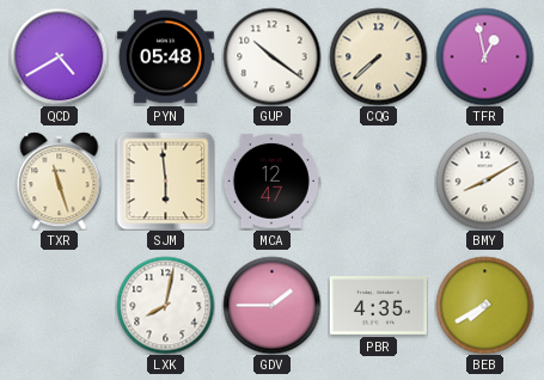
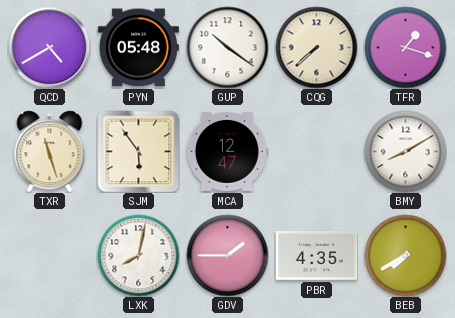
TFR: 12:58 -> 1:18
SJM: 5:59 -> 5:54
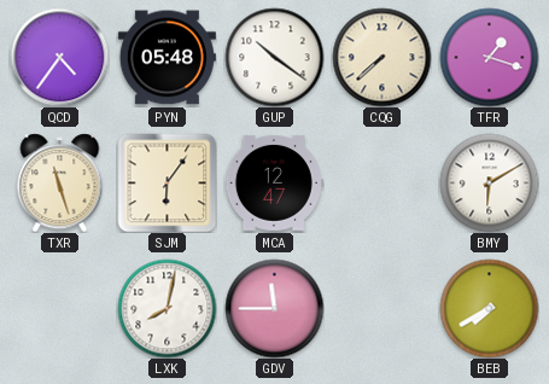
QCD: 4:40 -> 4:36
SJM: 5:54 -> 6:06
BMY: 8:10 -> 6:10
GDV: 1:45 -> 11:45
PBR: 4:35 -> none
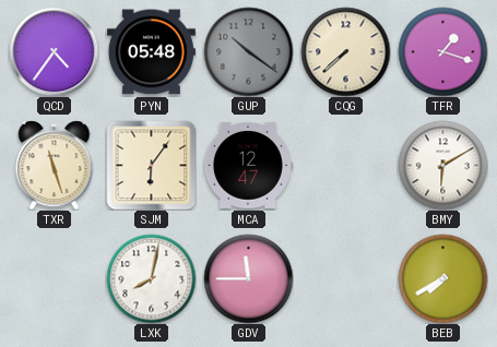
GUP dial: white -> grey
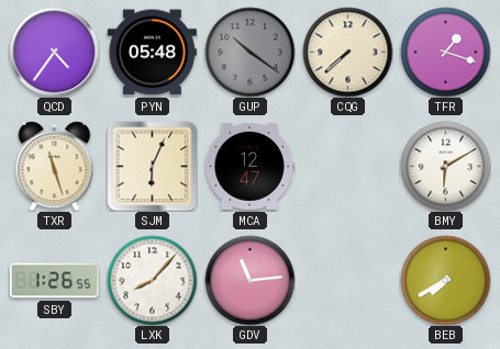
SJM: 6:06 -> 6:04
SBY: none -> 1:26
LXK: 8:02 -> 8:07
GDV: 11:45 -> 11:14
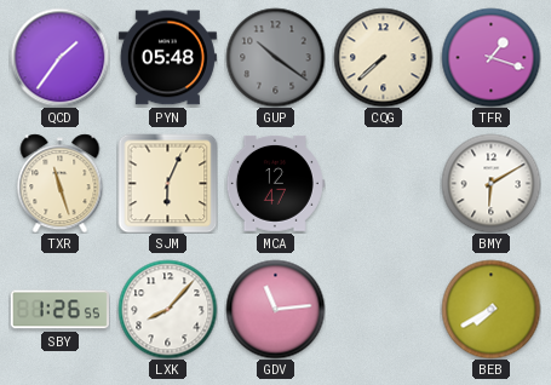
QCD: 4:36 -> 1:36
